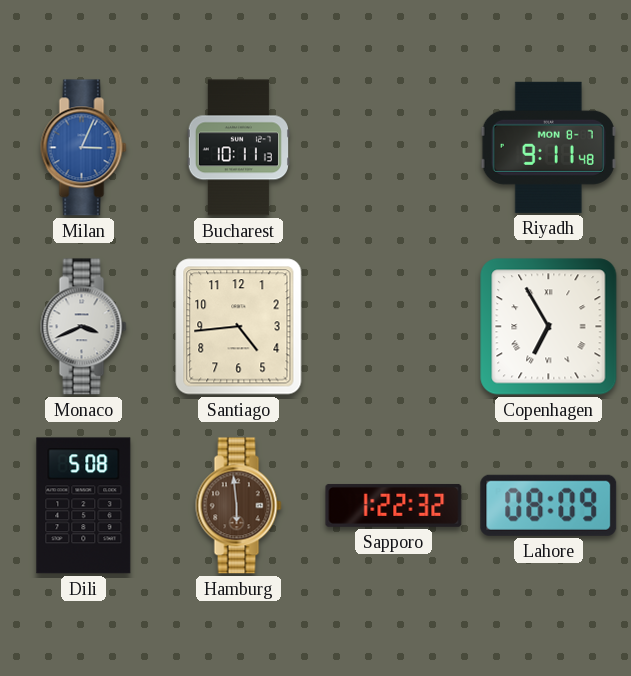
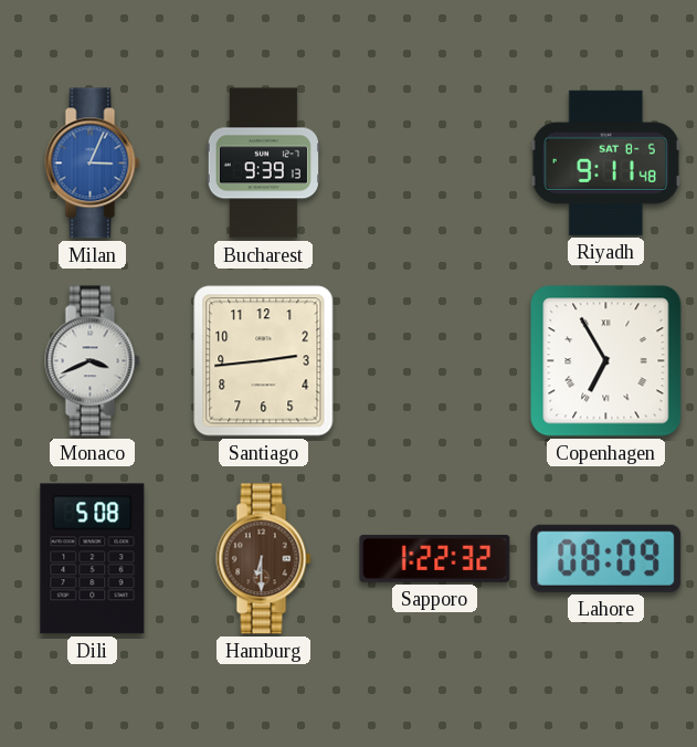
Bucharest: 10:11 -> 9:39
Riyadh date: MON 8-7 -> SAT 8-5
Santiago: 4:44 -> 2:44
Hamburg: 5:59 -> 6:30
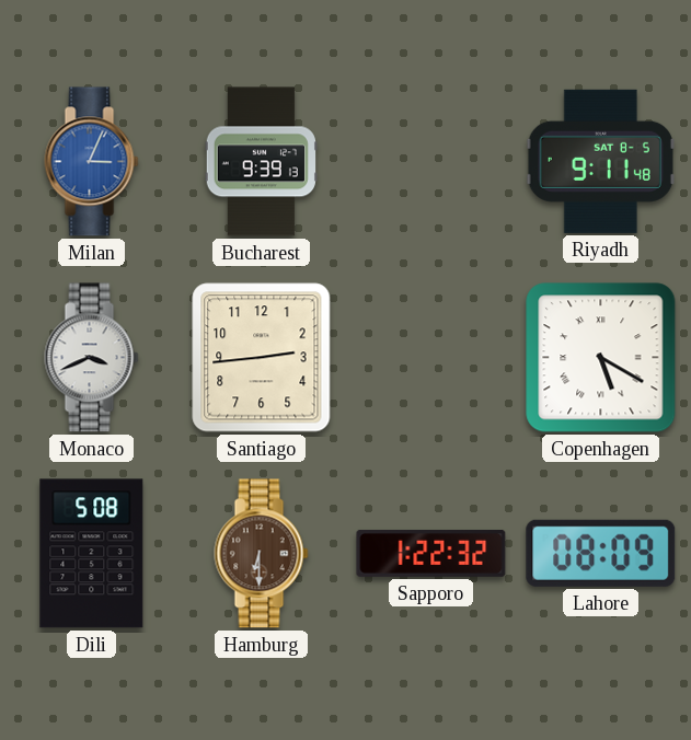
Copenhagen: 6:55 -> 5:20
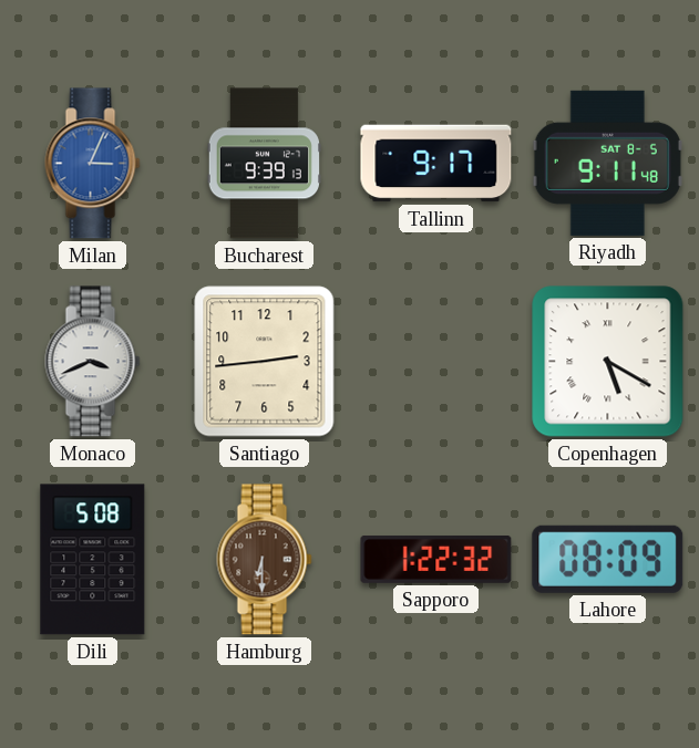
Tallinn: none -> 9:17
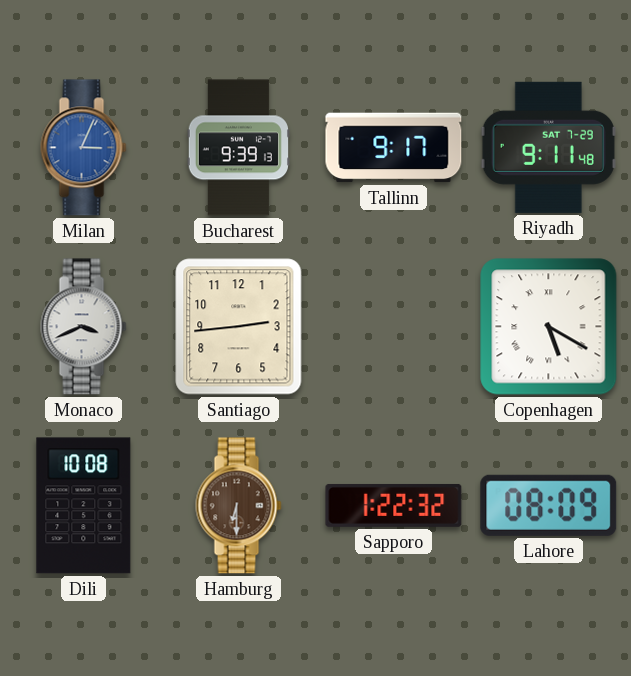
Riyadh date: SAT 8-5 -> SAT 7-29
Dili: 5:08 -> 10:08
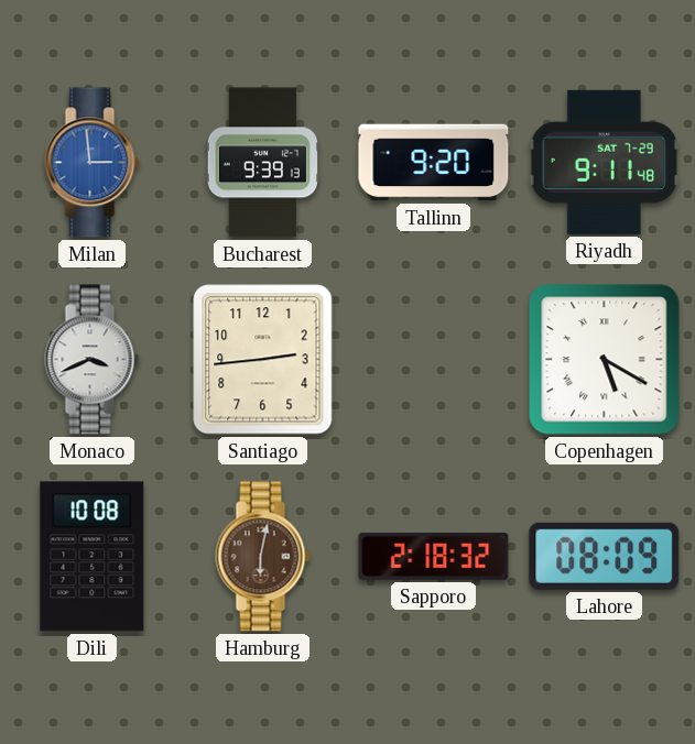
Milan: 3:04 -> 2:59
Tallinn: 9:17 -> 9:20
Hamburg: 6:30 -> 6:02
Sapporo: 1:22 -> 2:18
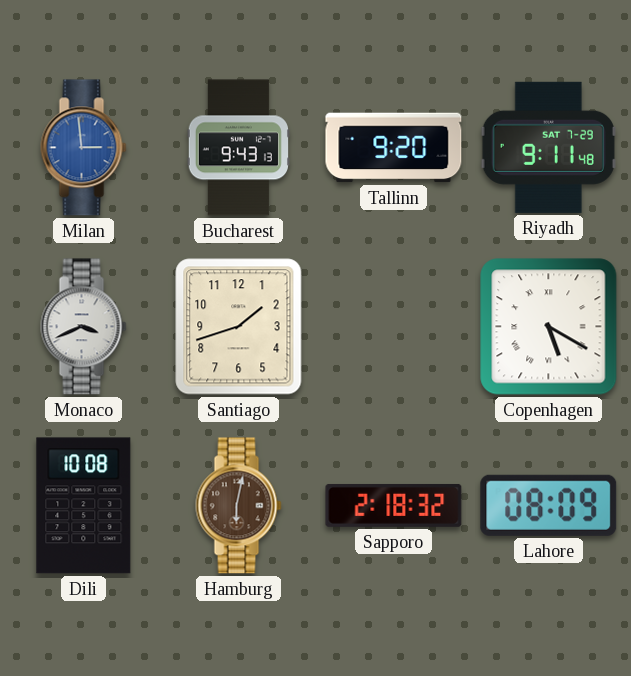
Bucharest: 9:39 -> 9:43
Santiago: 2:44 -> 1:42
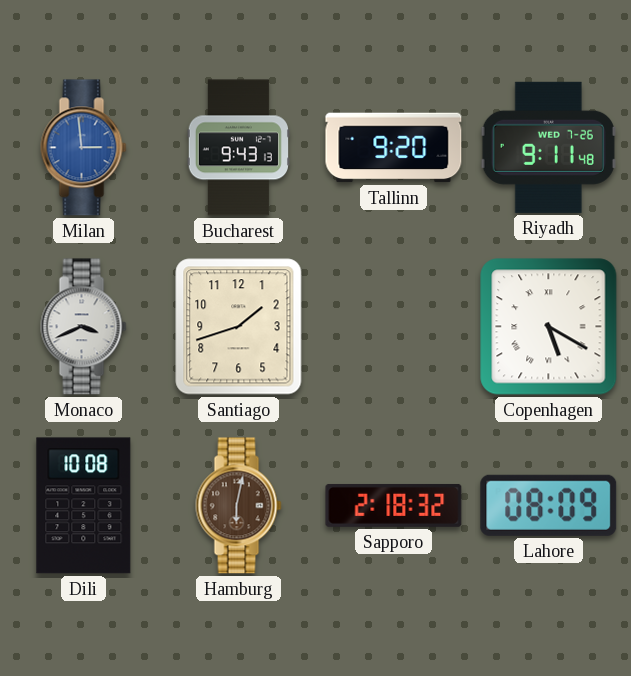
Riyadh date: SAT 7-29 -> WED 7-26
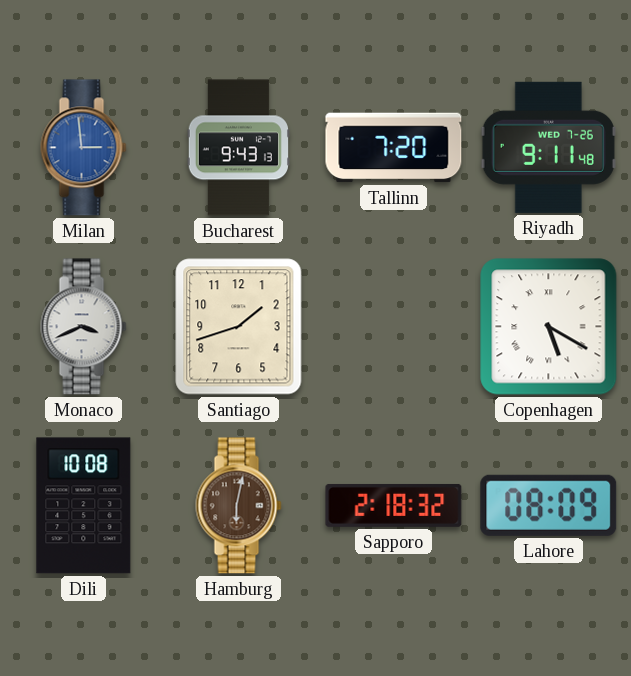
Tallinn: 9:20 -> 7:20
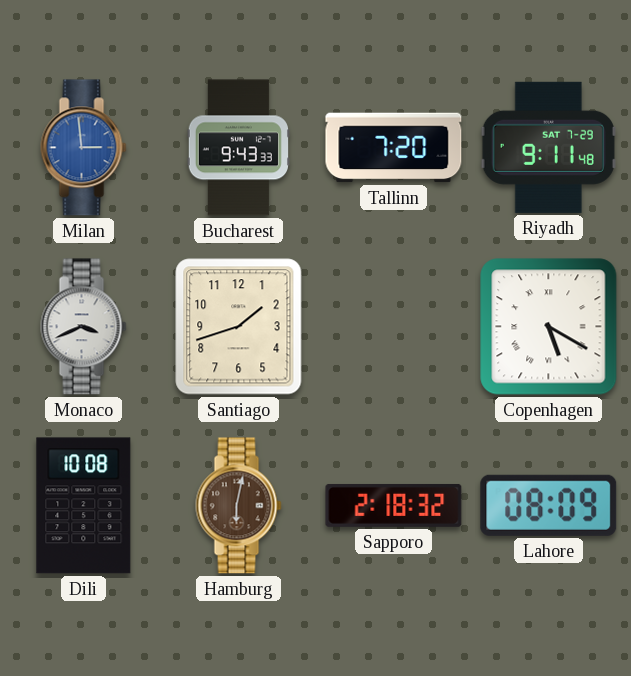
Bucharest: 9:43:13 -> 9:43:33
Riyadh date: WED 7-26 -> SAT 7-29
